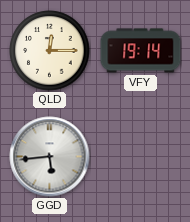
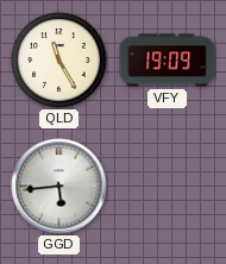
QLD: 12:15 -> 11:25
VFY: 19:14 -> 19:09
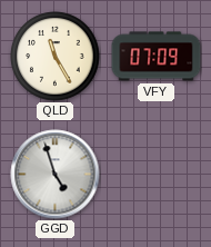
VFY: 19:09 -> 07:09
GGD: 5:44 -> 4:57
